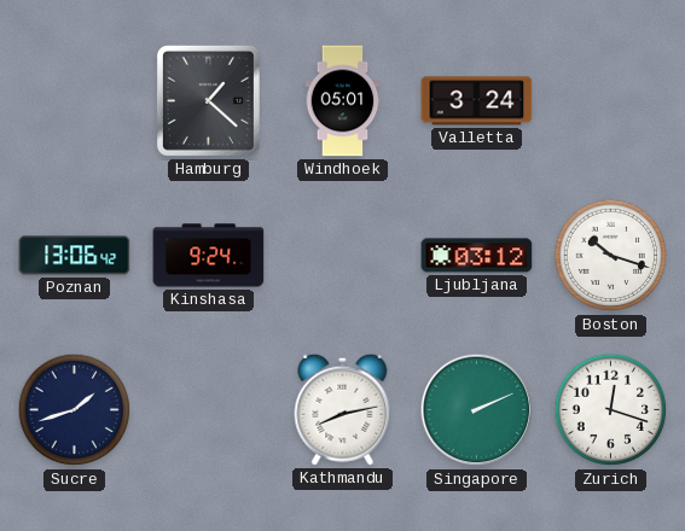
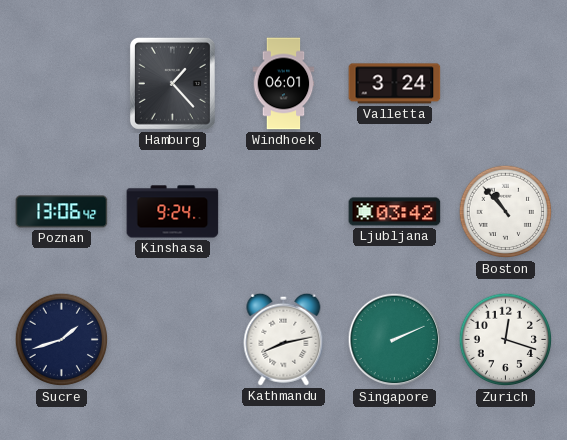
Hamburg: 1:22 -> 1:23
Windhoek: 05:01 -> 06:01
Ljubljana: 03:12 -> 03:42
Boston: 10:18 -> 10:53
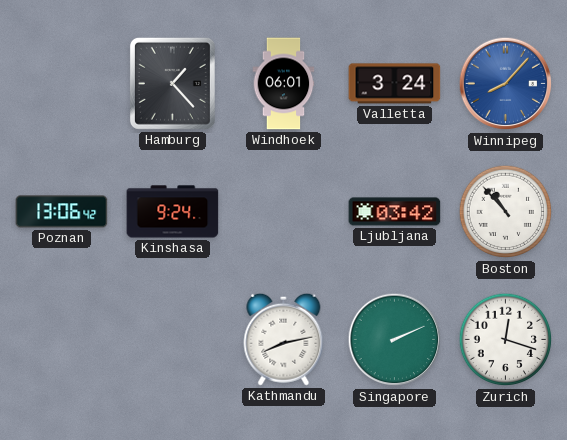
Winnipeg: none -> 8:07
Sucre: 1:42 -> none
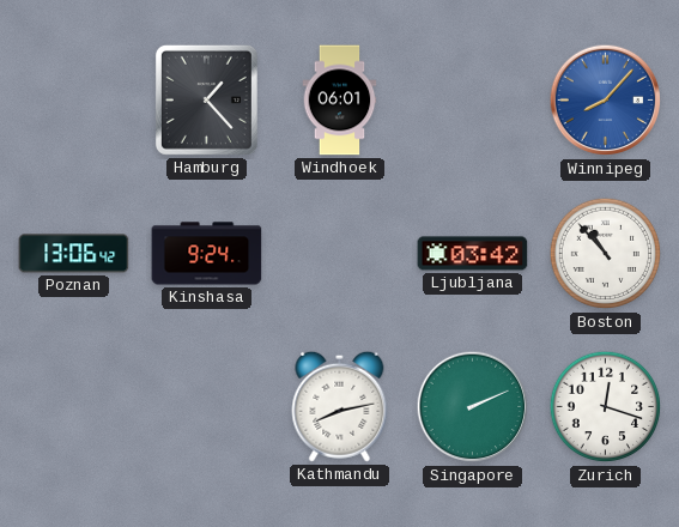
Valletta: 3:24 -> none
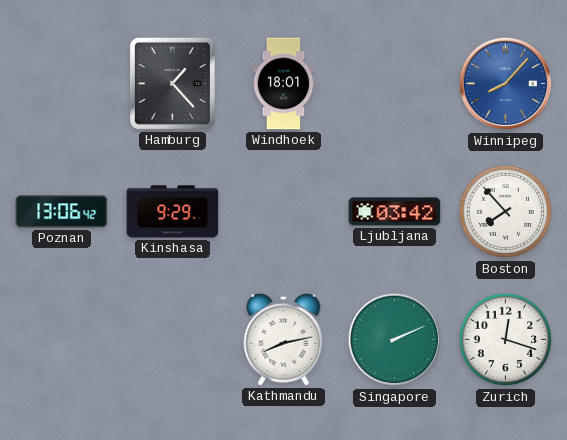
Windhoek: 06:01 -> 18:01
Kinshasa: 9:24 -> 9:29
Boston: 10:53 -> 7:53
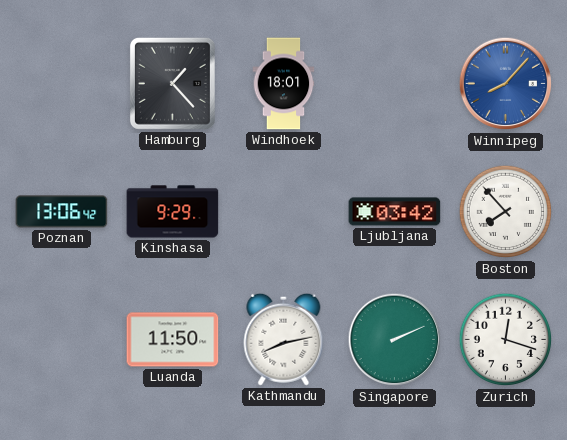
Luanda: none -> 11:50
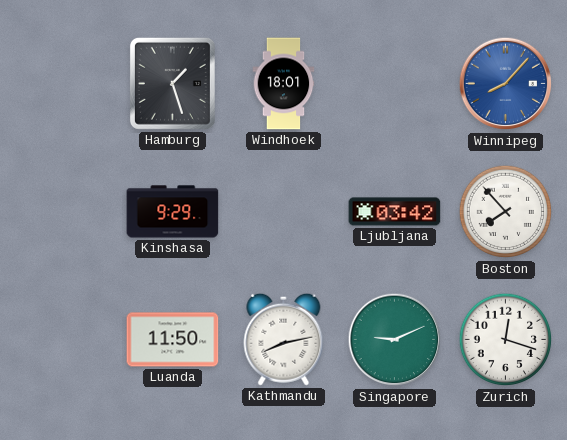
Hamburg: 1:23 -> 1:27
Poznan: 13:06 -> none
Singapore: 2:11 -> 9:11
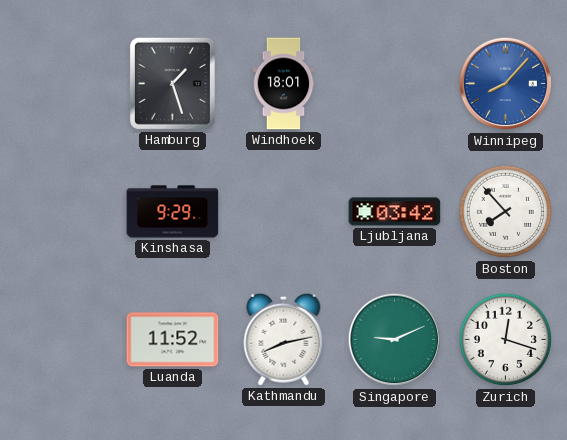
Luanda: 11:50 -> 11:52
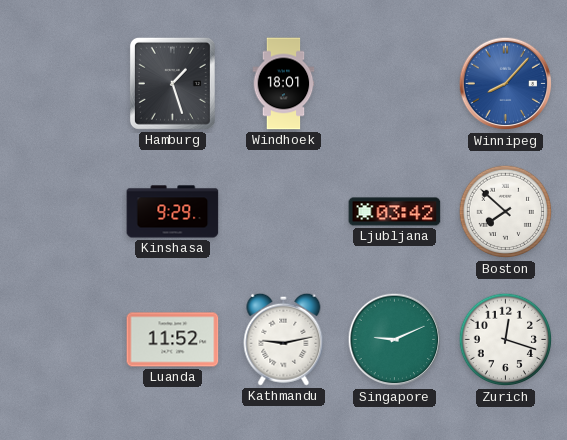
Boston: 7:53 -> 7:52
Kathmandu: 8:13 -> 9:13
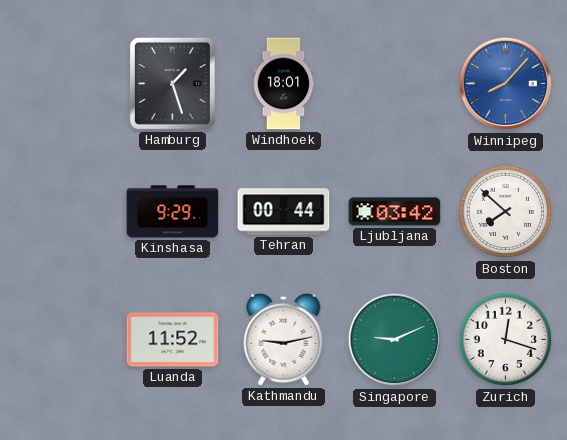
Tehran: none -> 00:44
